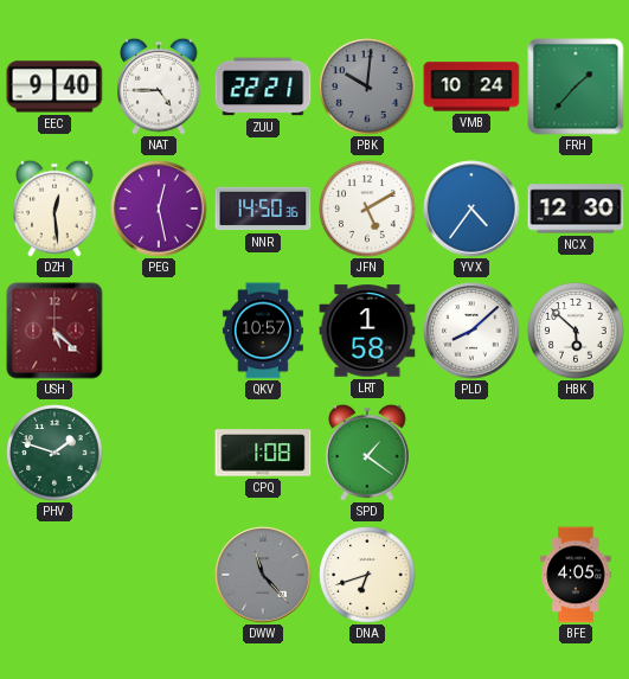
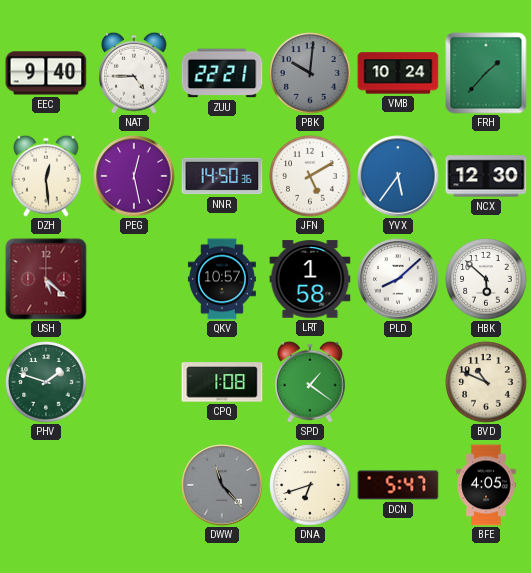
YVX: 4:36 -> 5:36
BVD: none -> 10:49
DCN: none -> 5:47
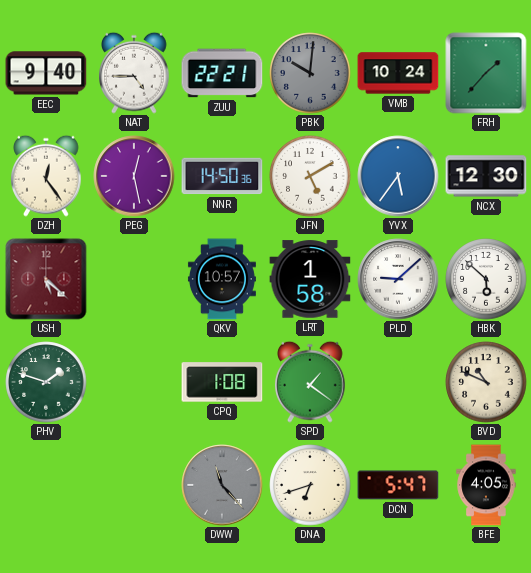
DZH: 12:29 -> 12:24
PLD: 8:08 -> 9:08
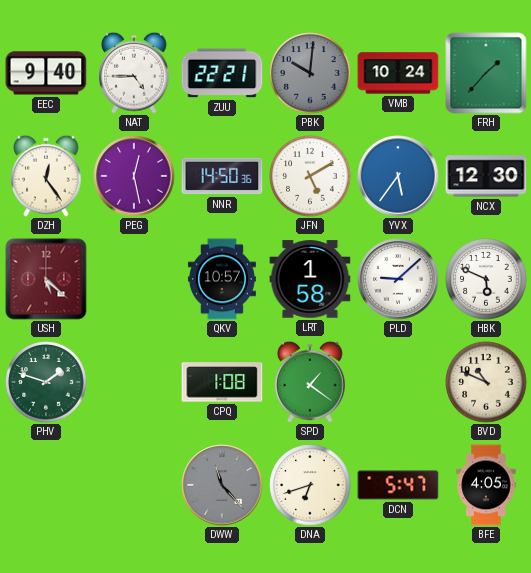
HBK: 5:52 -> 5:49
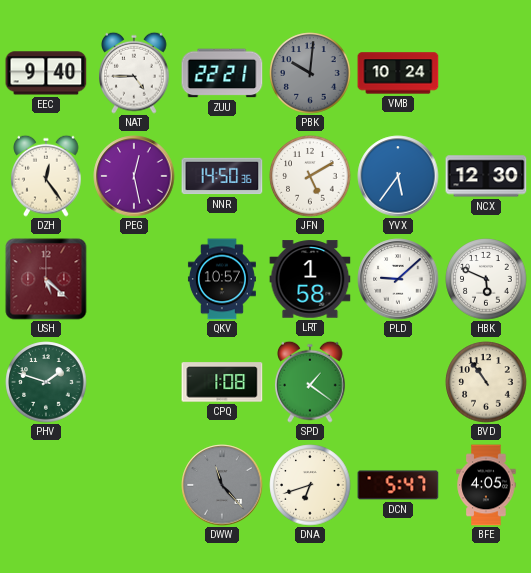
FRH: 1:37 -> none
BVD: 10:49 -> 10:54
